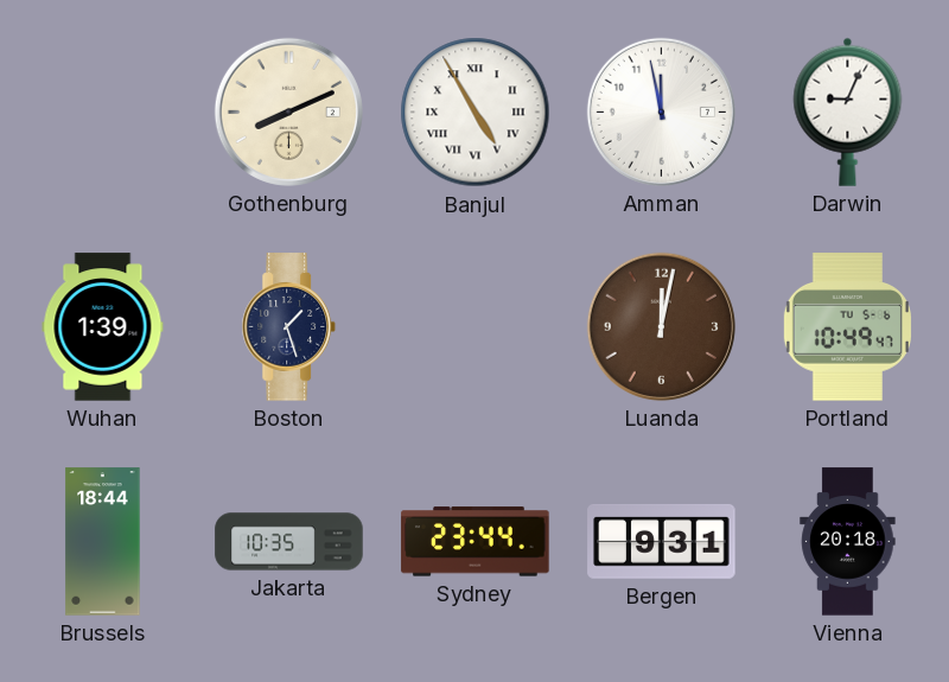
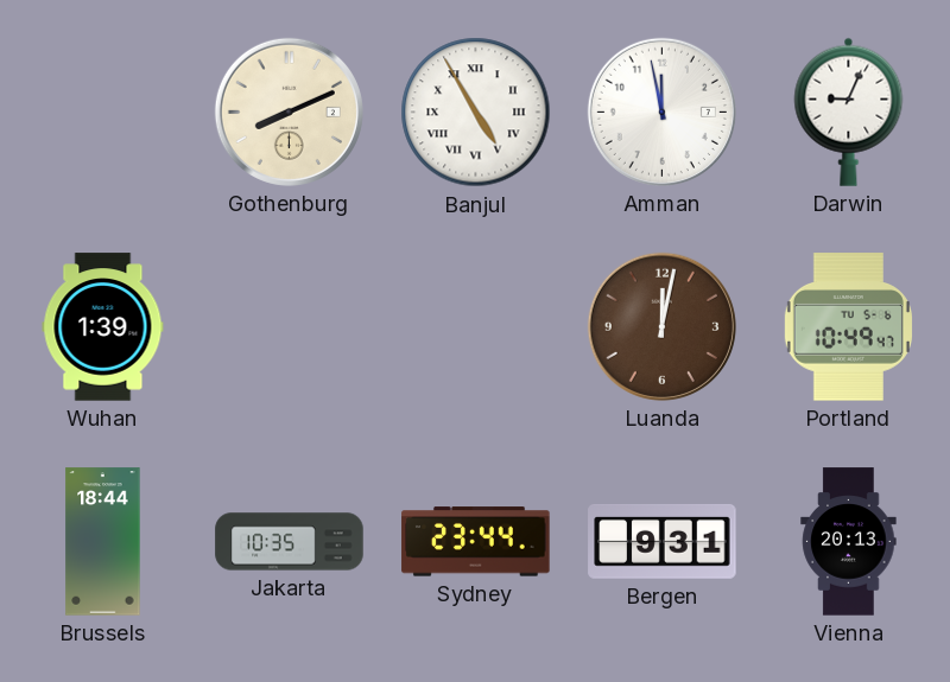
Boston: 1:27 -> none
Vienna: 20:18 -> 20:13
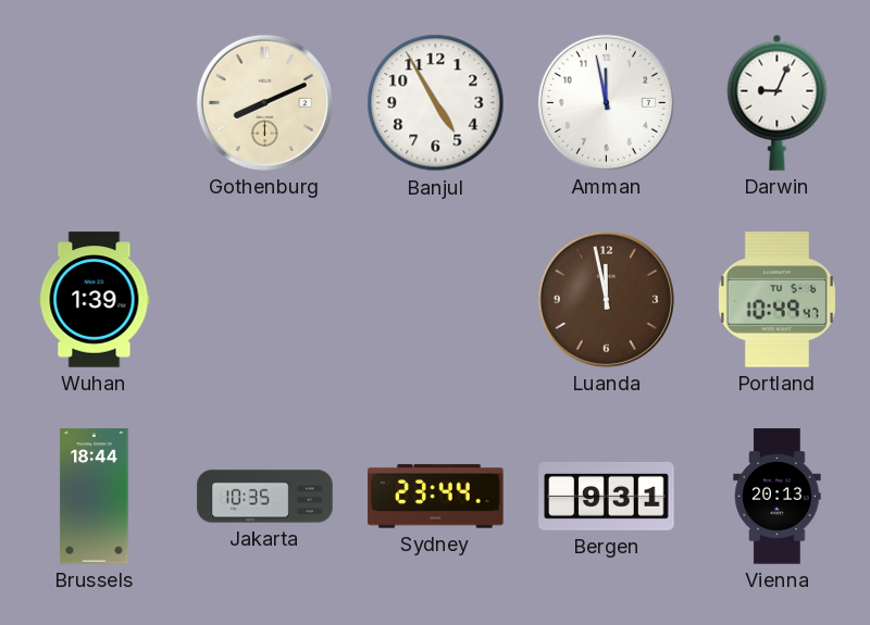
Banjul numerals: Roman -> Arabic
Luanda: 12:02 -> 11:58
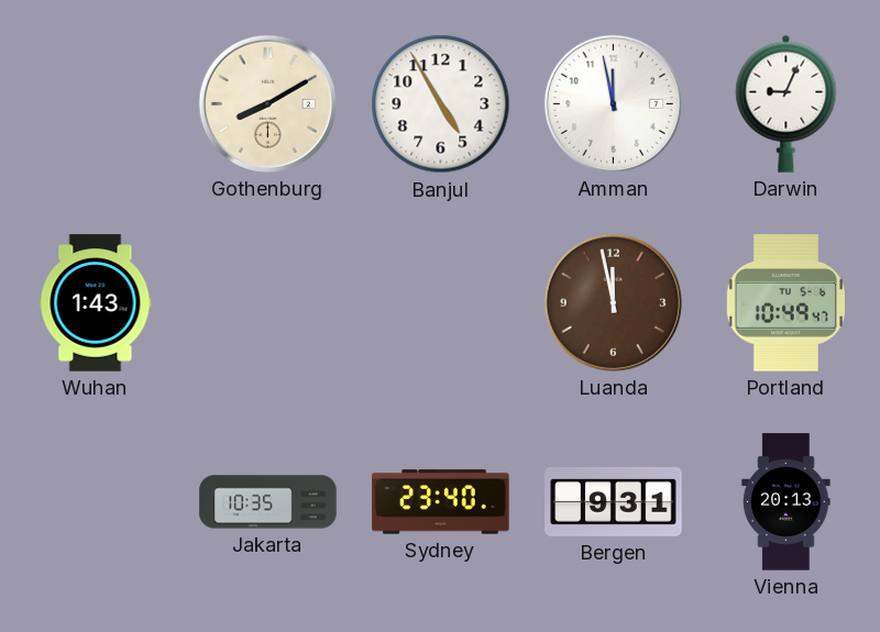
Gothenburg: 8:11 -> 8:10
Wuhan: 1:39 -> 1:43
Brussels: 18:44 -> none
Sydney: 23:44 -> 23:40
